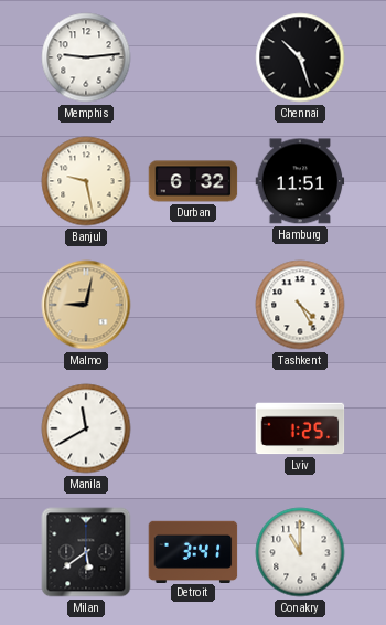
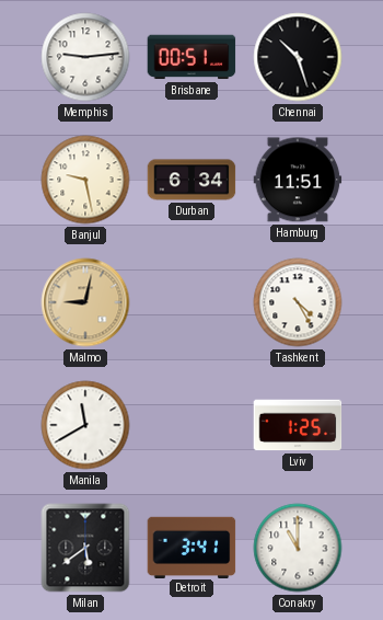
Brisbane: none -> 00:51
Durban: 6:32 -> 6:34
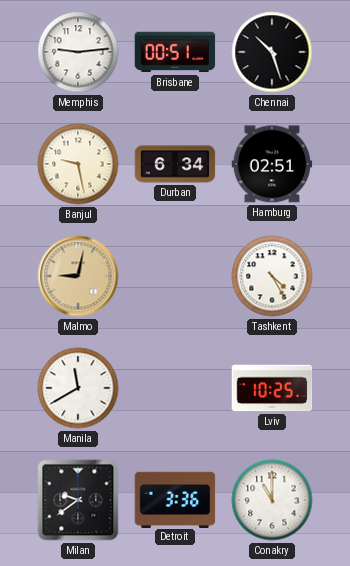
Hamburg: 11:51 -> 02:51
Lviv: 1:25 -> 10:25
Milan: 5:39 -> 9:39
Detroit: 3:41 -> 3:36
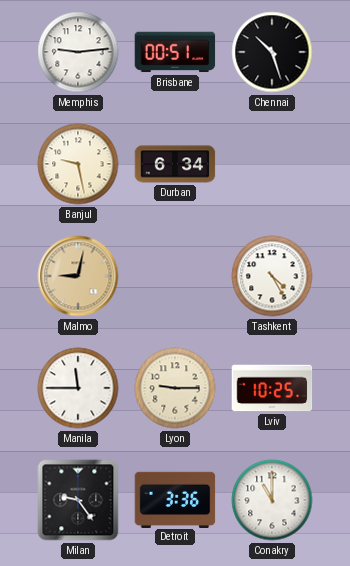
Hamburg: 02:51 -> none
Manila: 11:40 -> 11:45
Lyon: none -> 9:15
Milan: 9:39 -> 9:24
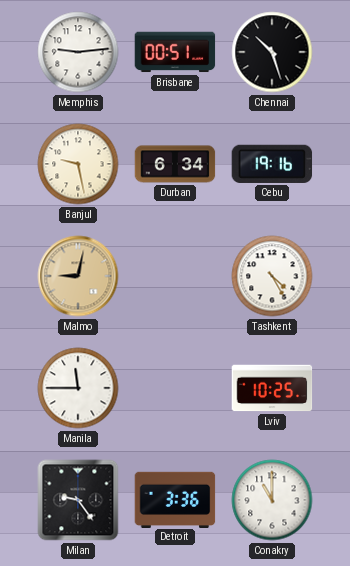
Cebu: none -> 19:16
Lyon: 9:15 -> none
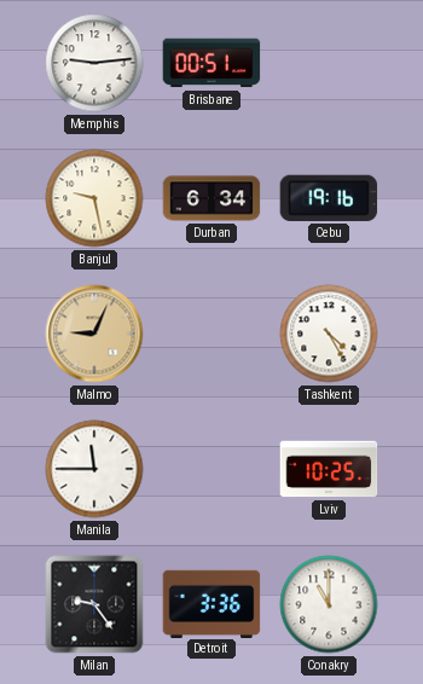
Chennai: 10:27 -> none
Malmo: 9:02 -> 9:04
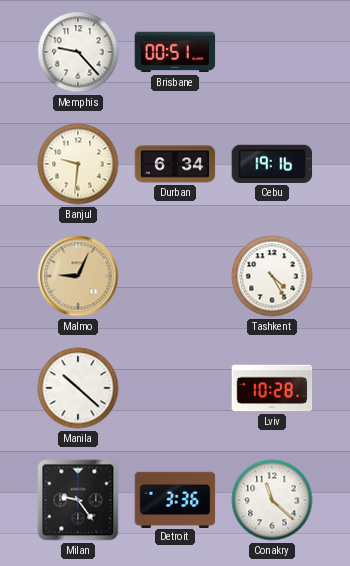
Memphis: 9:14 -> 9:23
Banjul: 9:28 -> 9:31
Manila: 11:45 -> 10:22
Lviv: 10:25 -> 10:28
Conakry: 11:00 -> 11:22
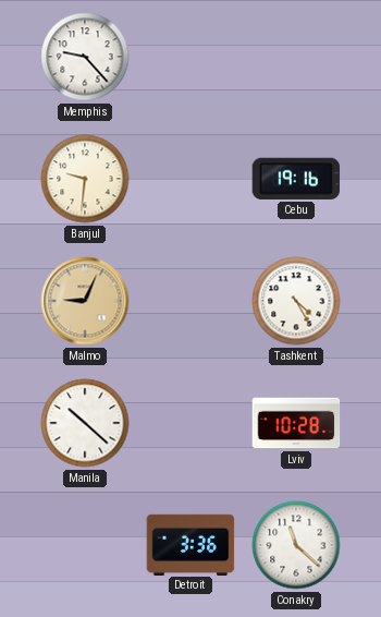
Brisbane: 00:51 -> none
Durban: 6:34 -> none
Milan: 9:24 -> none
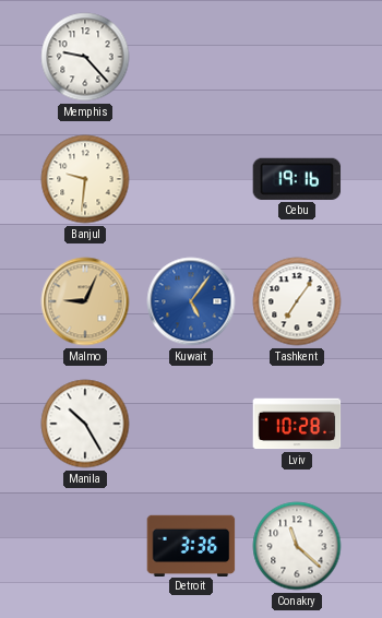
Kuwait: none -> 5:06
Tashkent: 4:25 -> 7:06
Manila: 10:22 -> 10:25
